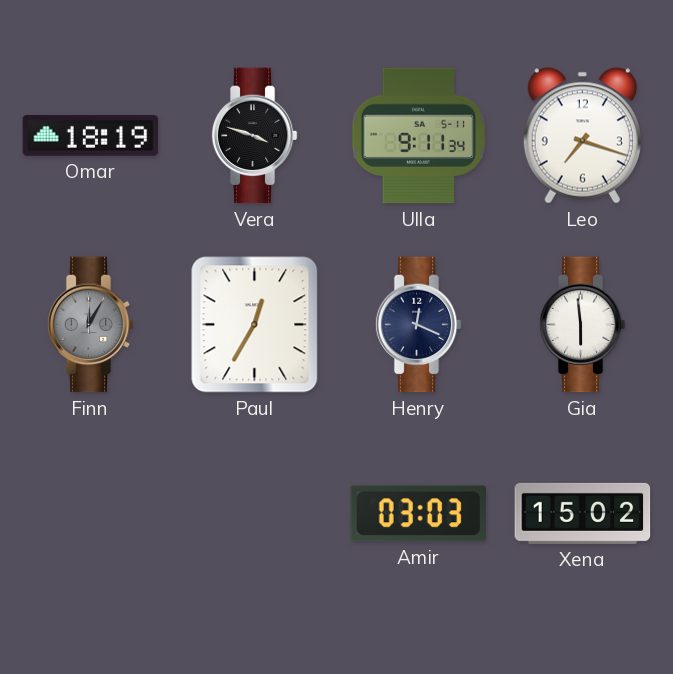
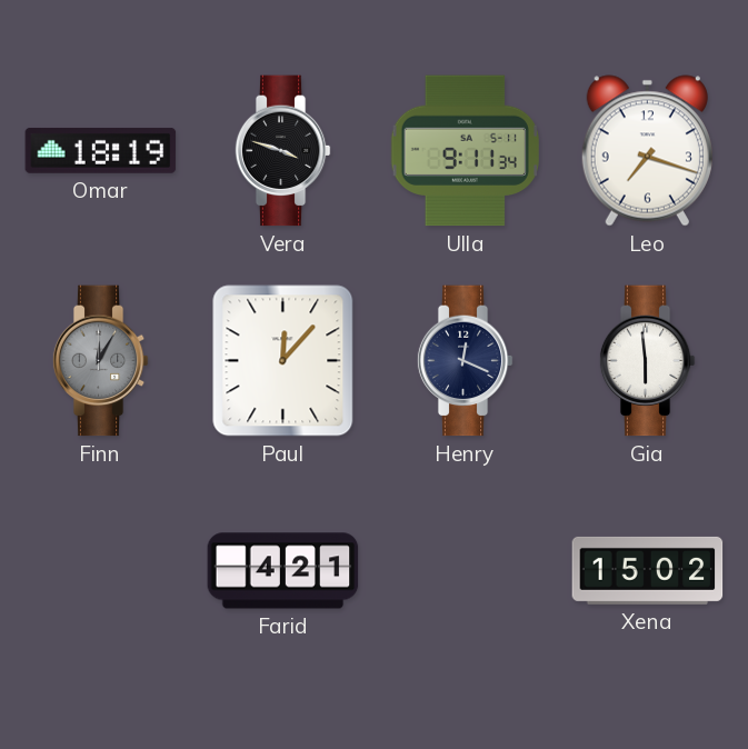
Paul: 12:35 -> 12:07
Farid: none -> 4:21
Amir: 03:03 -> none
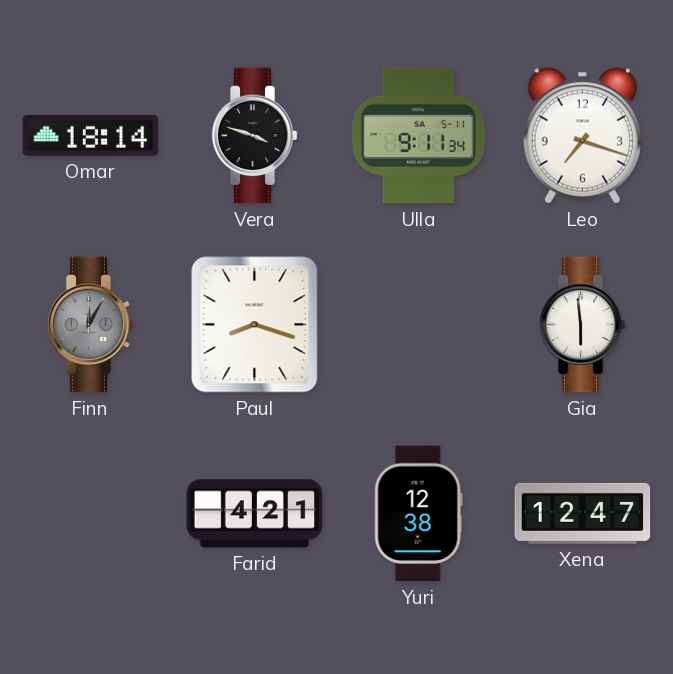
Omar: 18:19 -> 18:14
Paul: 12:07 -> 8:18
Henry: 12:19 -> none
Yuri: none -> 12:38
Xena: 15:02 -> 12:47
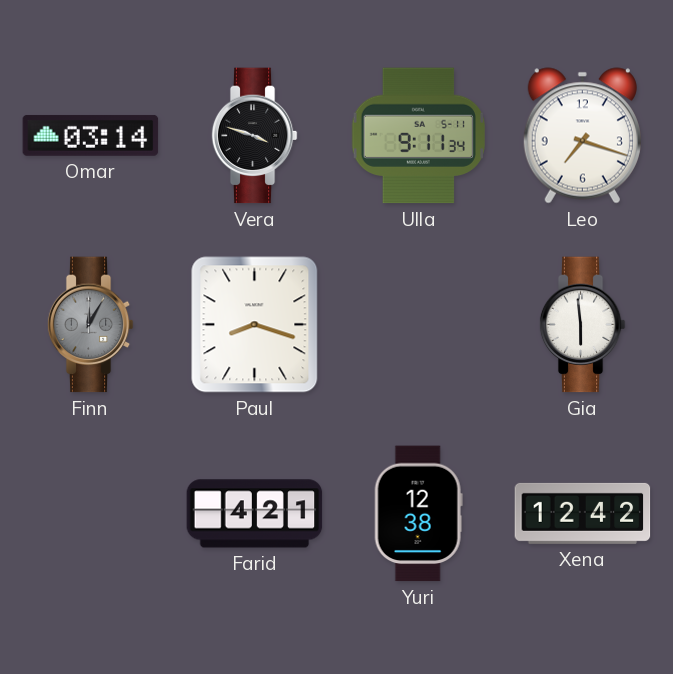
Omar: 18:14 -> 03:14
Xena: 12:47 -> 12:42
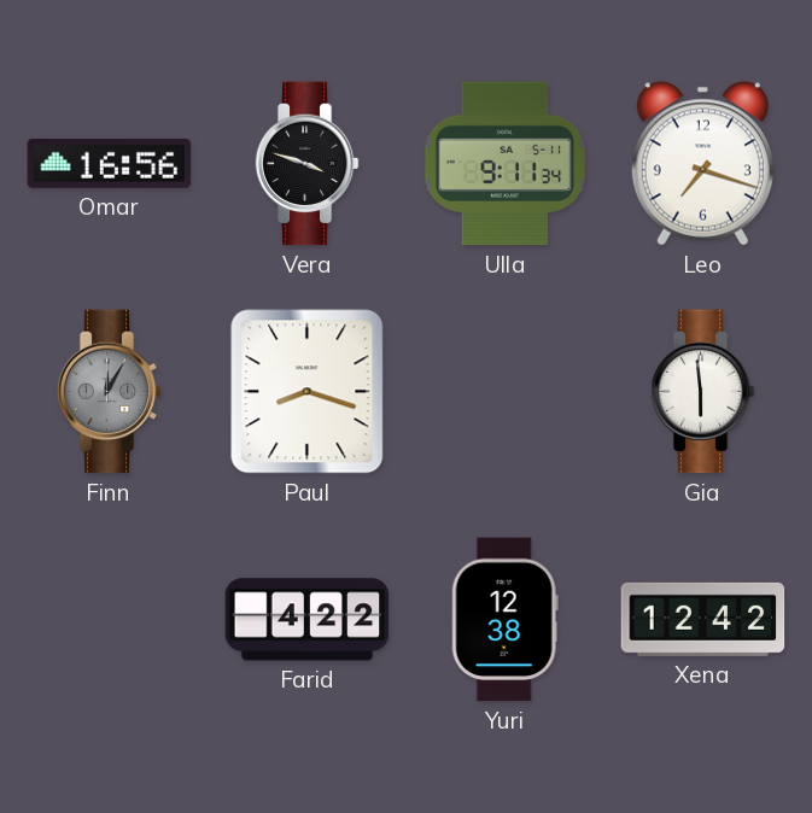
Omar: 03:14 -> 16:56
Farid: 4:21 -> 4:22
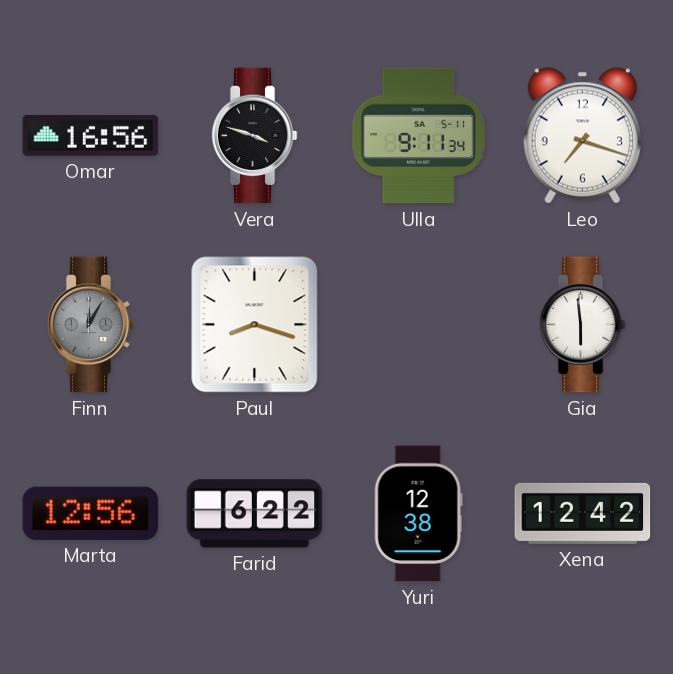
Marta: none -> 12:56
Farid: 4:22 -> 6:22
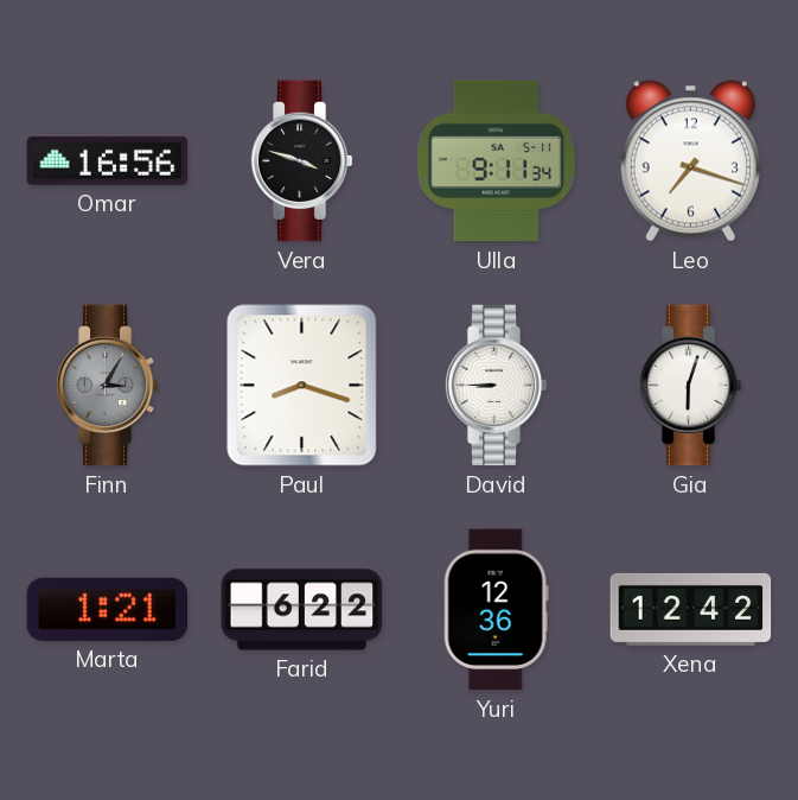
Finn: 12:05 -> 3:05
David: none -> 8:45
Gia: 5:59 -> 6:03
Marta: 12:56 -> 1:21
Yuri: 12:38 -> 12:36
